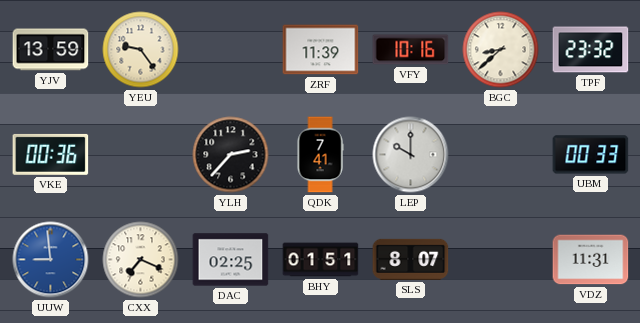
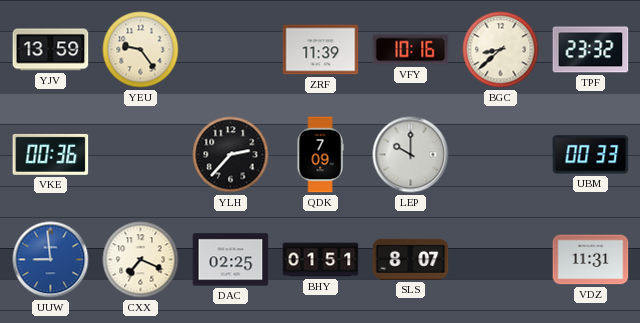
QDK: 7:41 -> 7:09
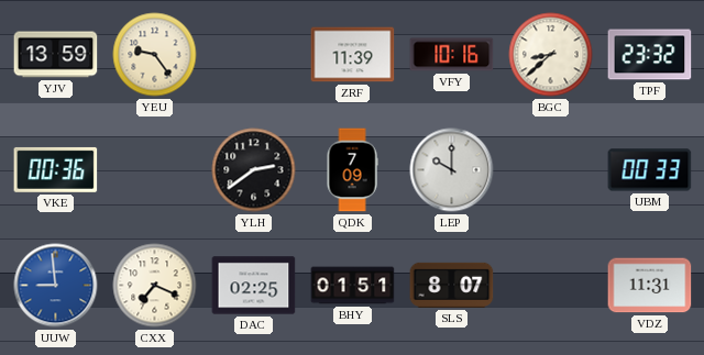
YLH: 2:37 -> 2:39
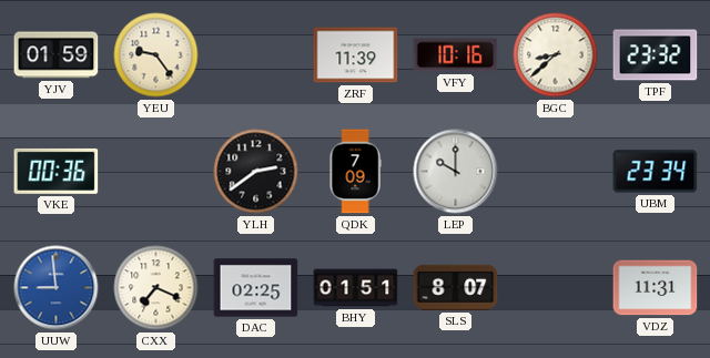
YJV: 13:59 -> 01:59
UBM: 00:33 -> 23:34
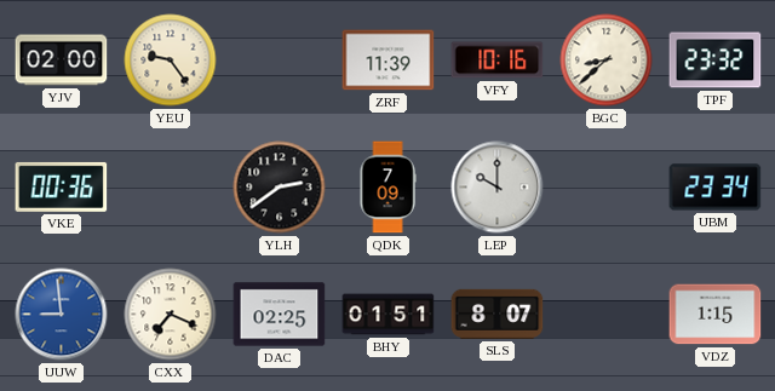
YJV: 01:59 -> 02:00
VDZ: 11:31 -> 1:15
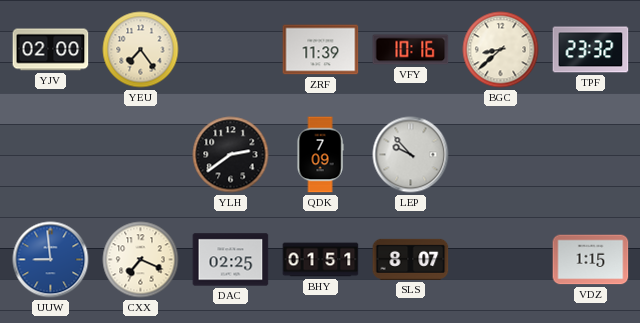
YEU: 9:24 -> 7:24
VKE: 00:36 -> none
LEP: 10:00 -> 9:53
UBM: 23:34 -> none
